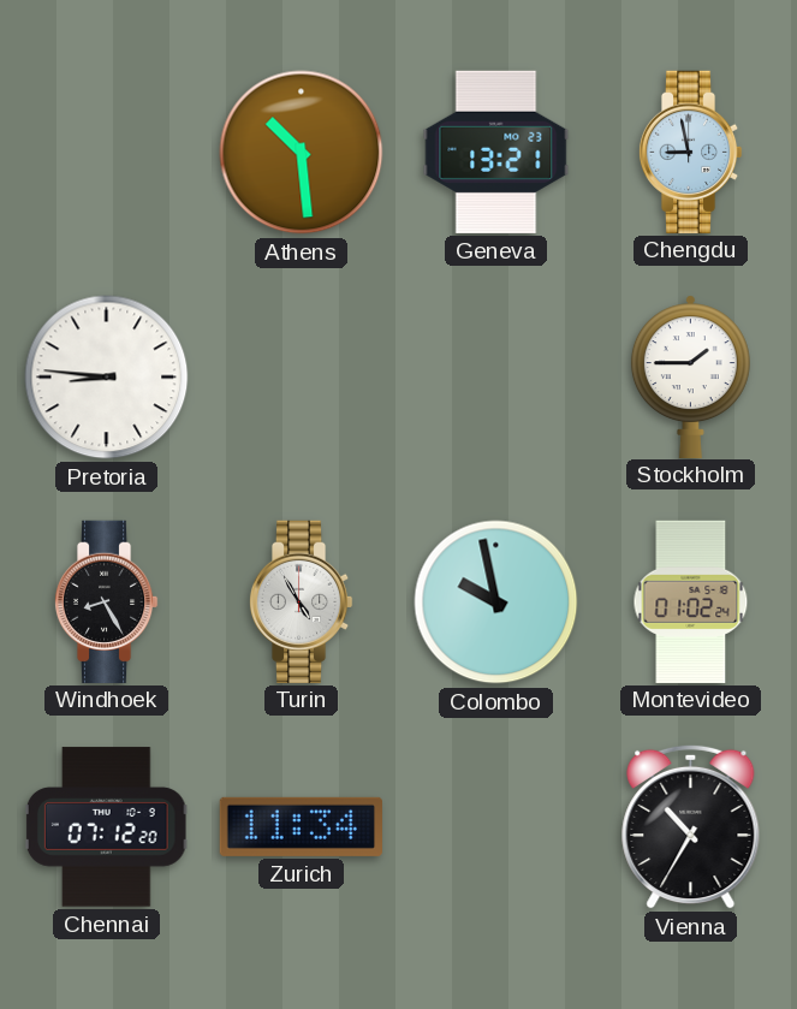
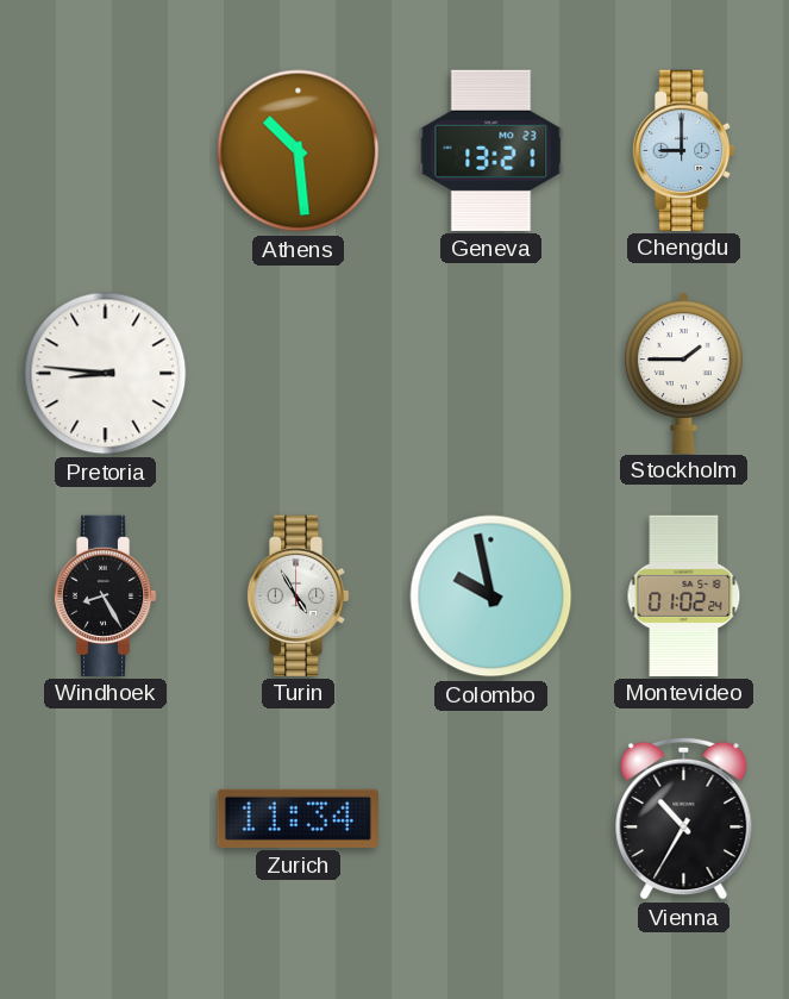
Chengdu: 8:58 -> 9:00
Chennai: 07:12 -> none
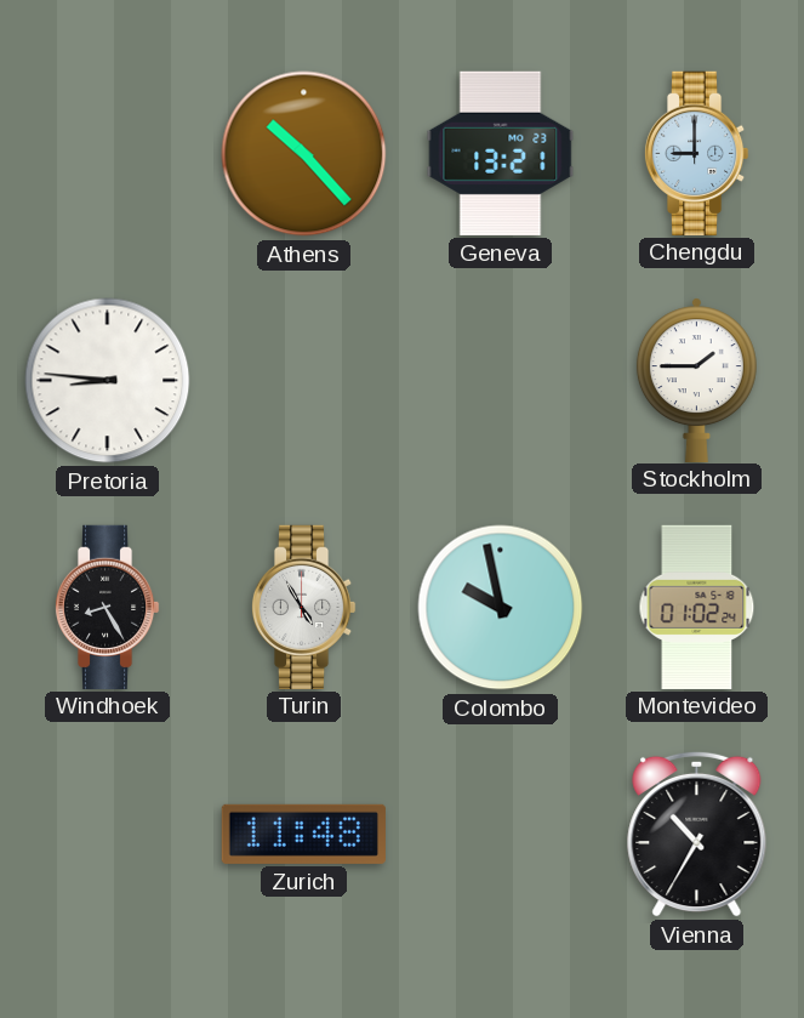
Athens: 10:29 -> 10:23
Zurich: 11:34 -> 11:48
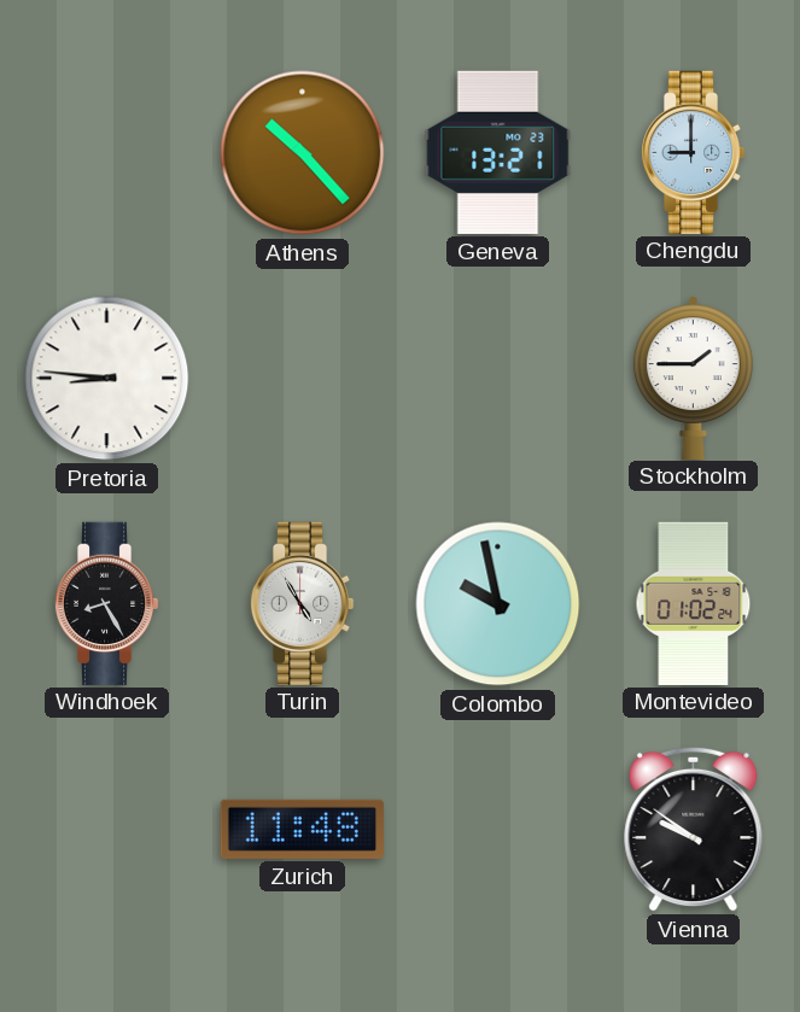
Vienna: 10:35 -> 9:51
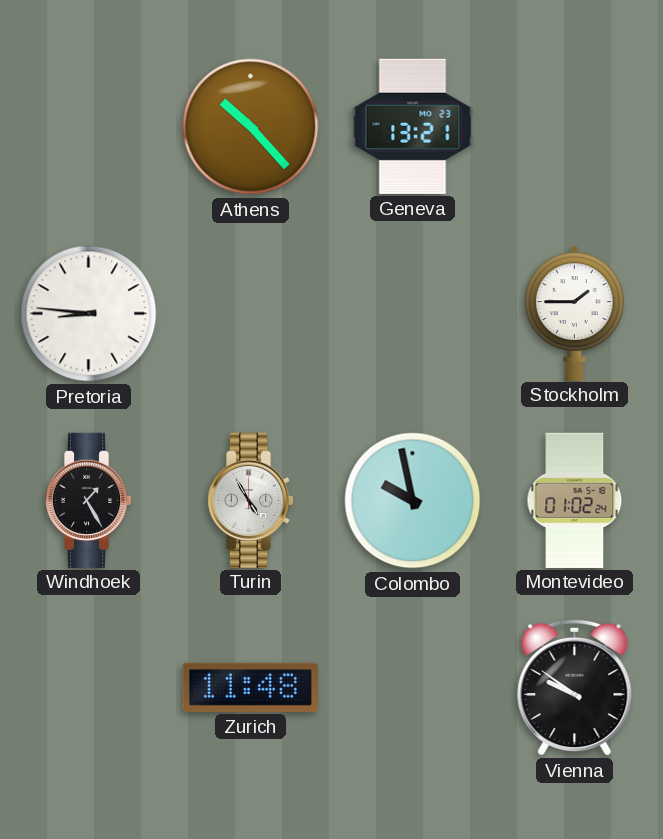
Chengdu: 9:00 -> none
Windhoek: 8:25 -> 1:25
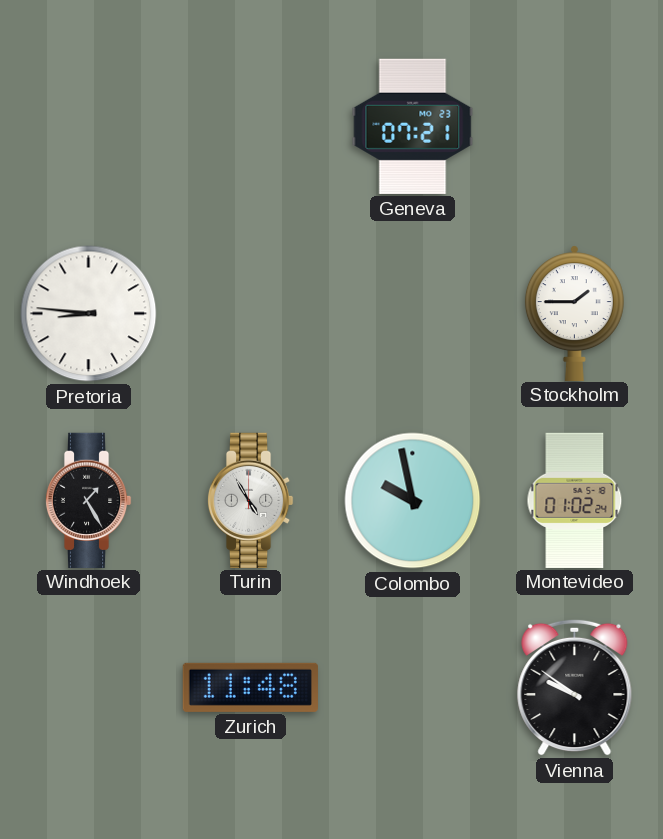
Athens: 10:23 -> none
Geneva: 13:21 -> 07:21
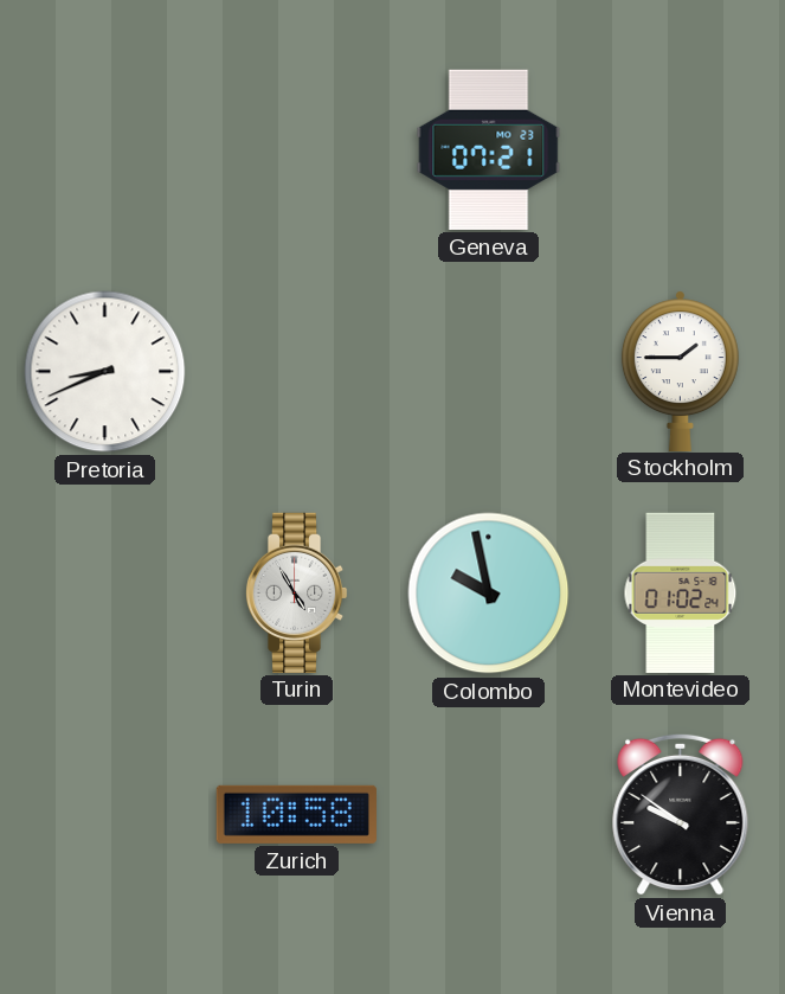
Pretoria: 8:46 -> 8:41
Windhoek: 1:25 -> none
Zurich: 11:48 -> 10:58
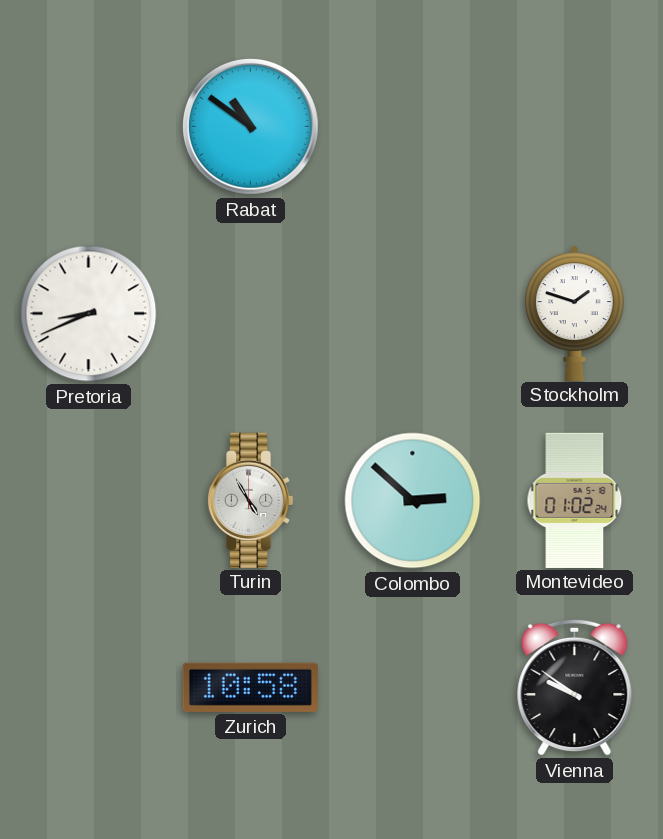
Rabat: none -> 10:51
Geneva: 07:21 -> none
Stockholm: 1:45 -> 1:48
Colombo: 9:58 -> 2:52
